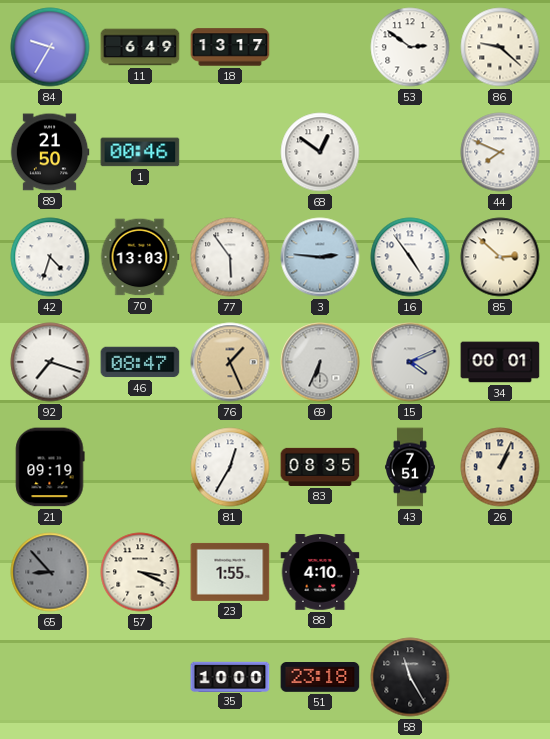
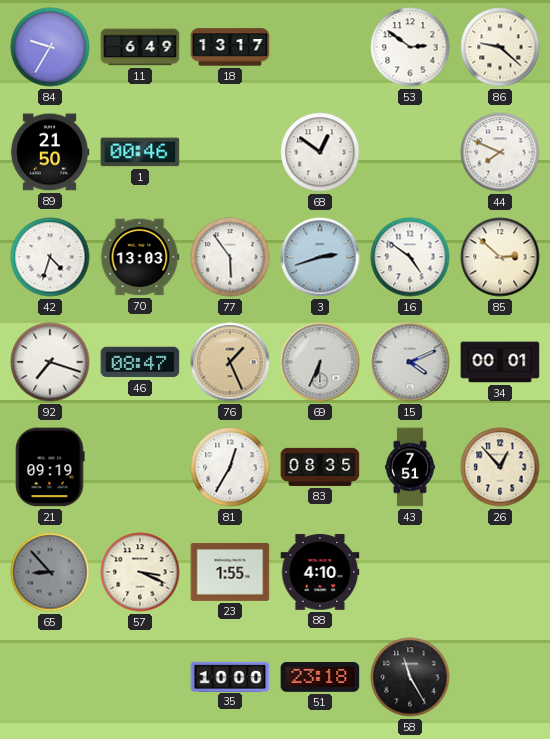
3: 2:46 -> 2:42
16: 4:54 -> 4:51
26: 1:04 -> 12:53
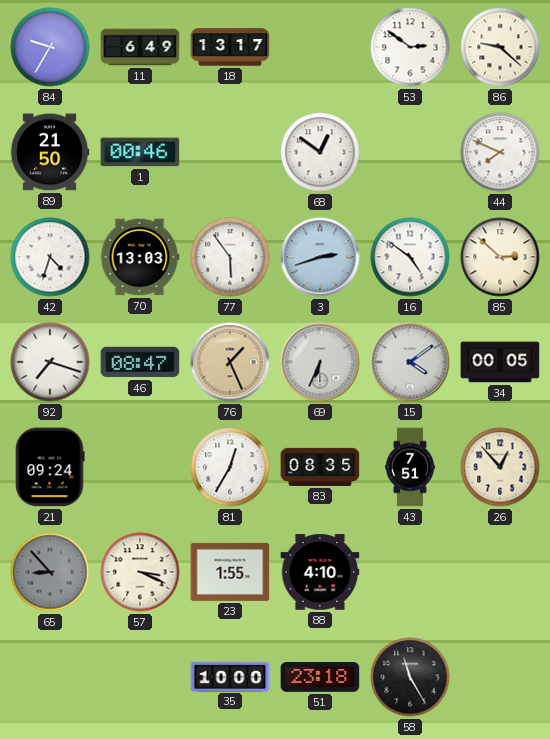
15: 4:11 -> 4:09
34: 00:01 -> 00:05
21: 09:19 -> 09:24
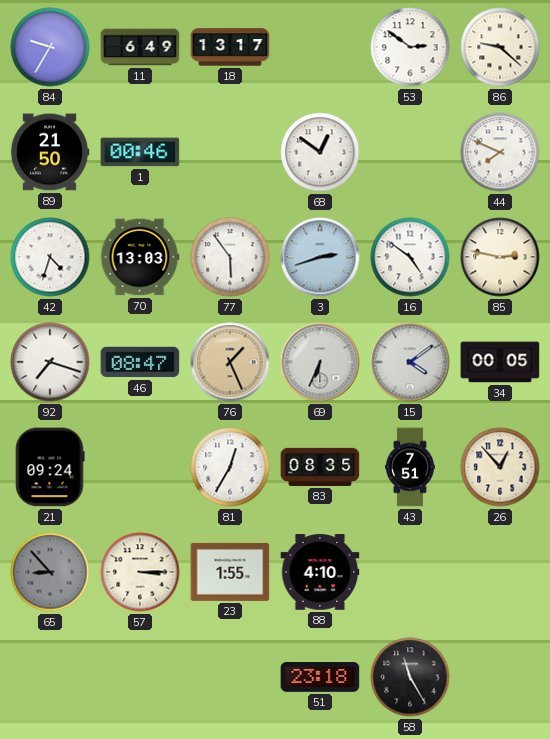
85: 2:52 -> 2:47
57: 3:19 -> 3:15
35: 10:00 -> none
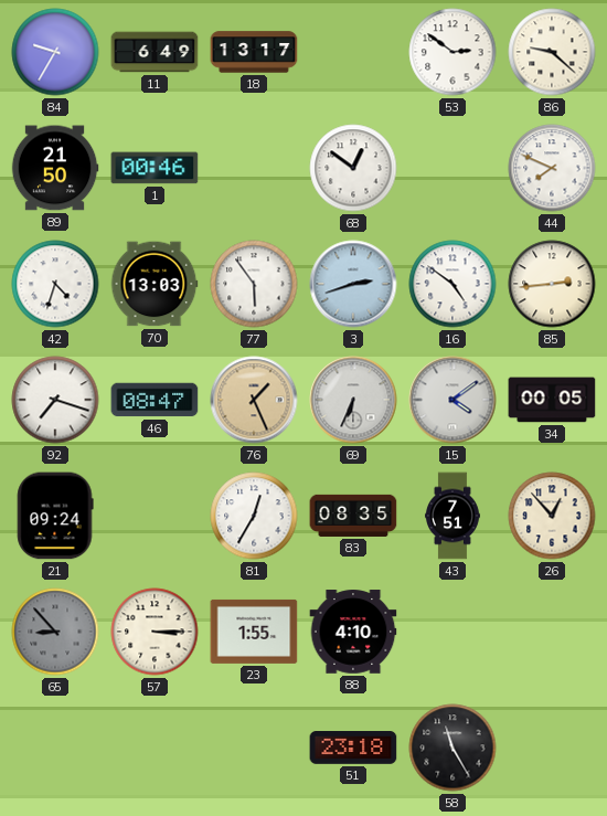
85: 2:47 -> 2:44
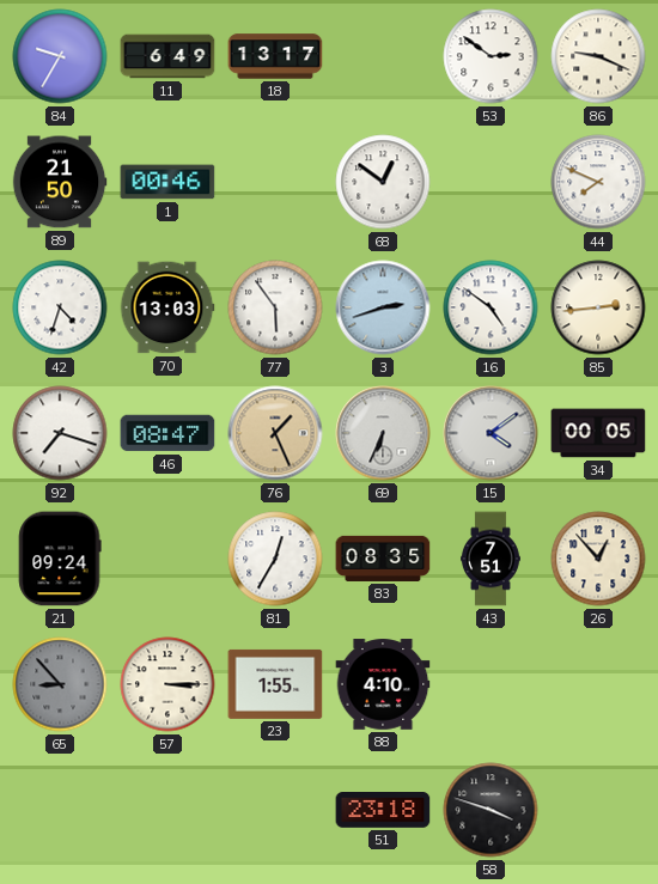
86: 9:22 -> 9:19
58: 11:25 -> 3:48
